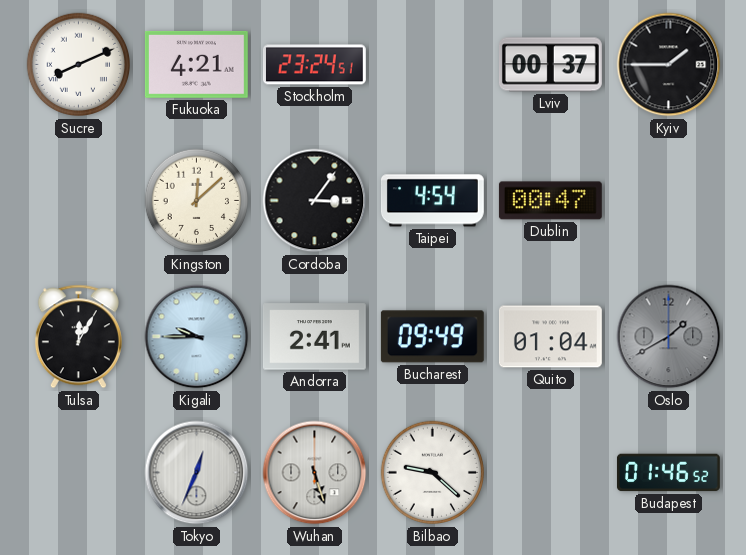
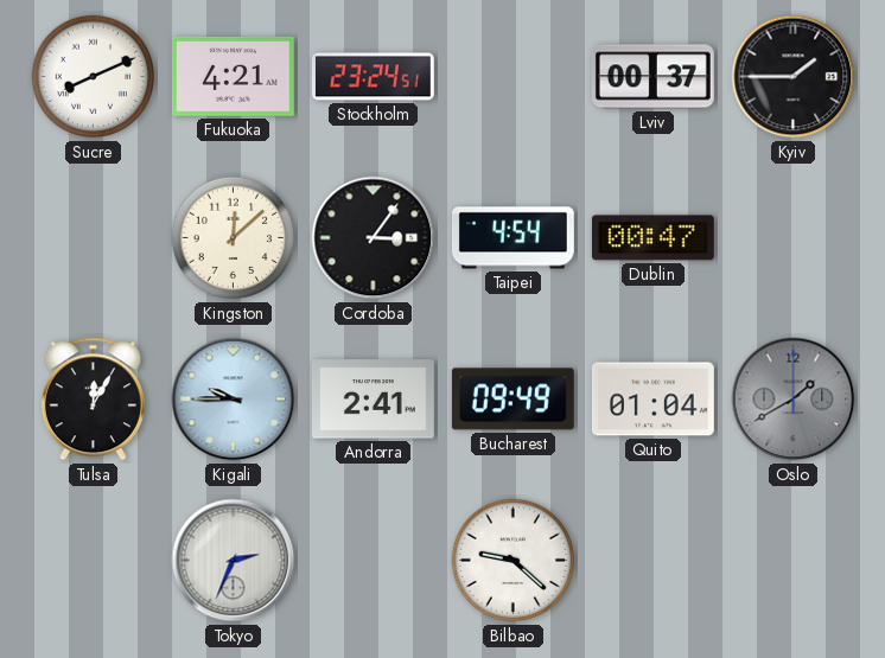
Tokyo: 12:34 -> 2:34
Wuhan: 5:27 -> none
Budapest: 01:46 -> none
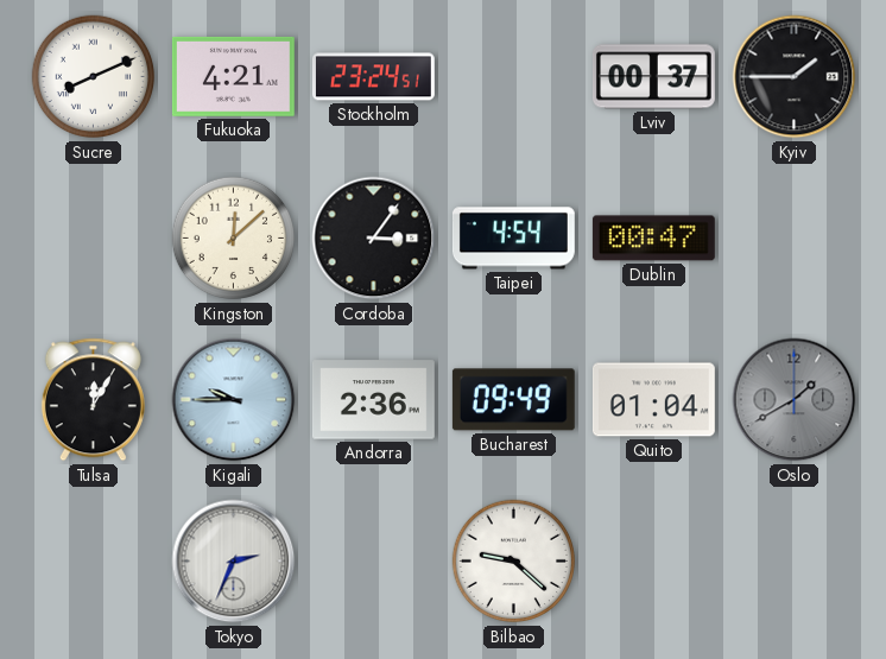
Andorra: 2:41 -> 2:36
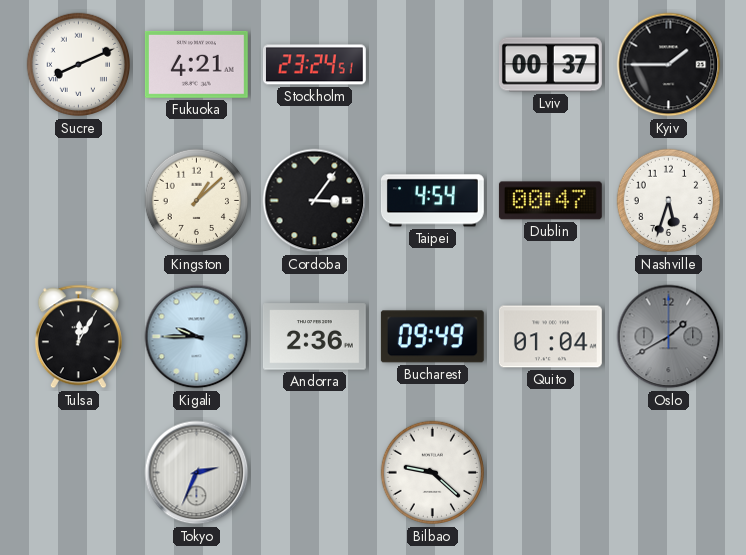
Kingston: 12:08 -> 1:08
Nashville: none -> 5:33
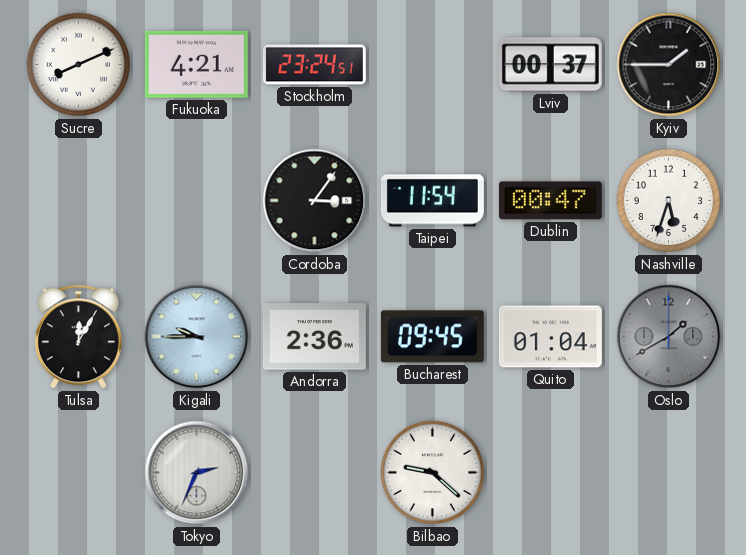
Kingston: 1:08 -> none
Taipei: 4:54 -> 11:54
Bucharest: 09:49 -> 09:45
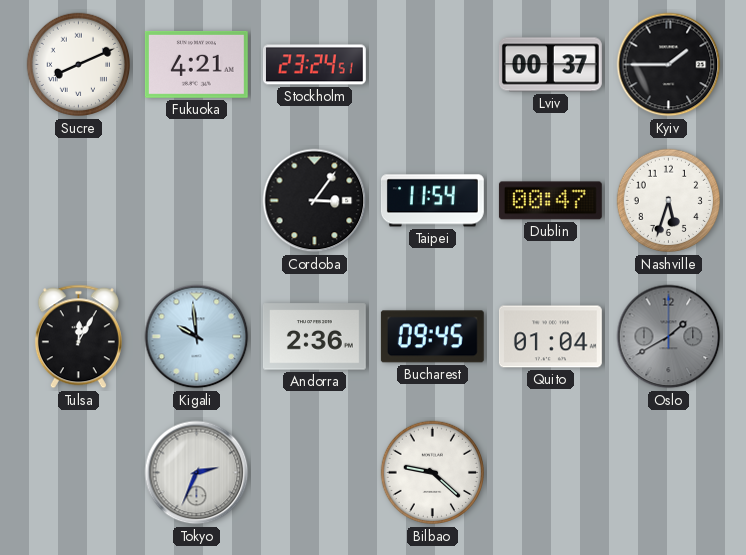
Kigali: 9:45 -> 9:59
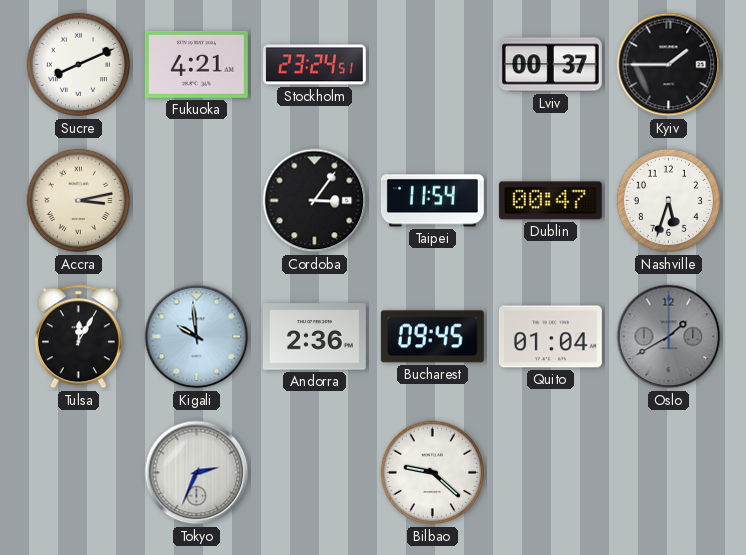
Accra: none -> 3:13
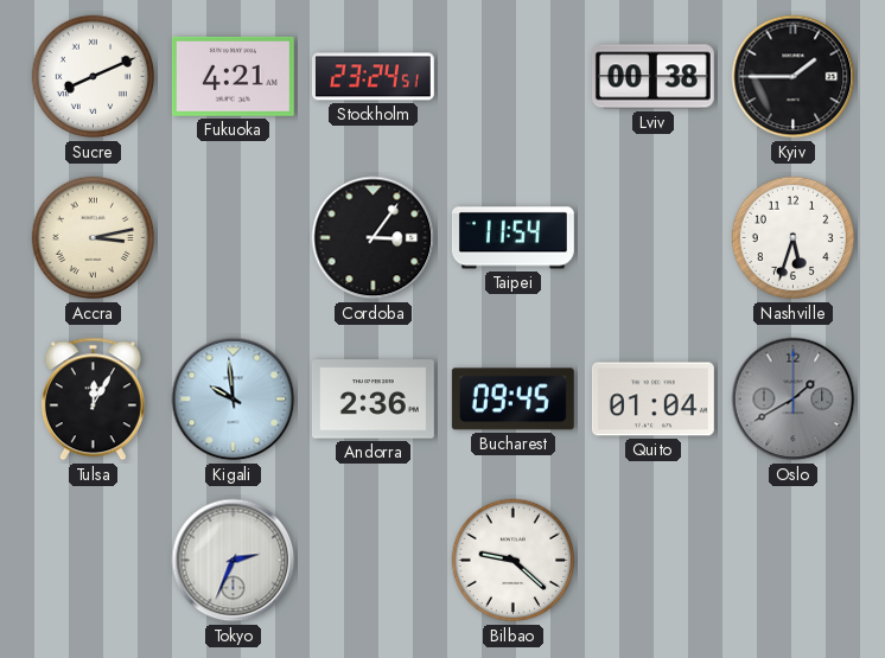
Lviv: 00:37 -> 00:38
Dublin: 00:47 -> none
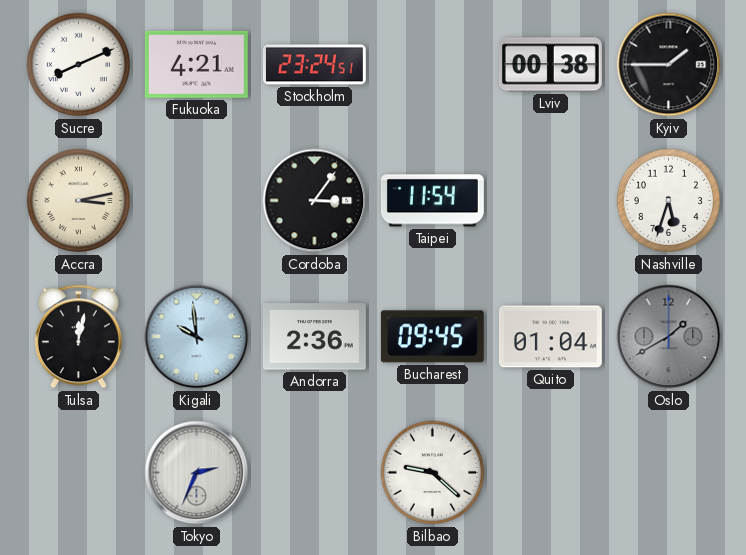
Tulsa: 12:05 -> 12:02
